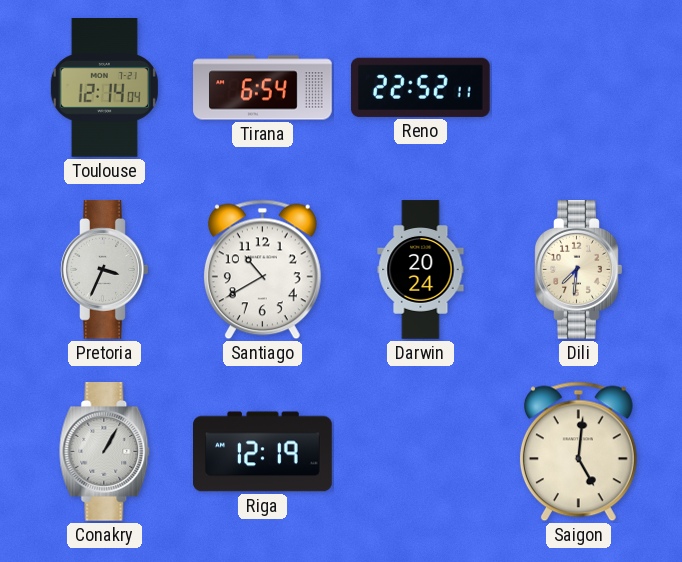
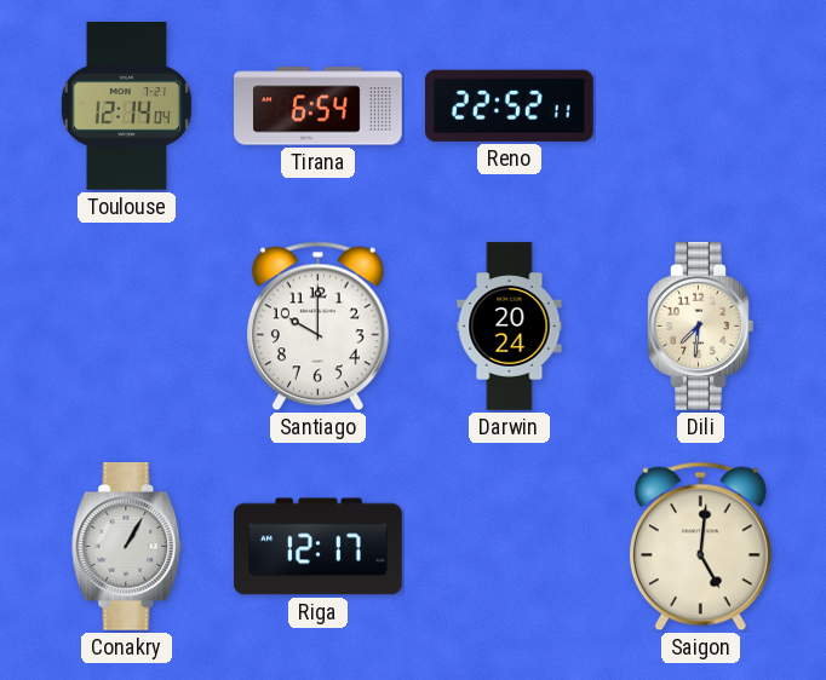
Pretoria: 3:34 -> none
Santiago: 10:40 -> 10:00
Riga: 12:19 -> 12:17
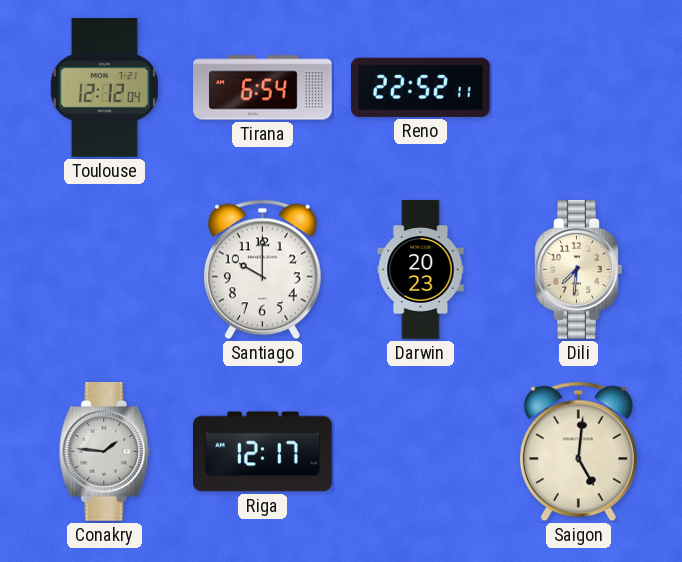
Toulouse: 12:14 -> 12:12
Darwin: 20:24 -> 20:23
Conakry: 1:05 -> 1:46
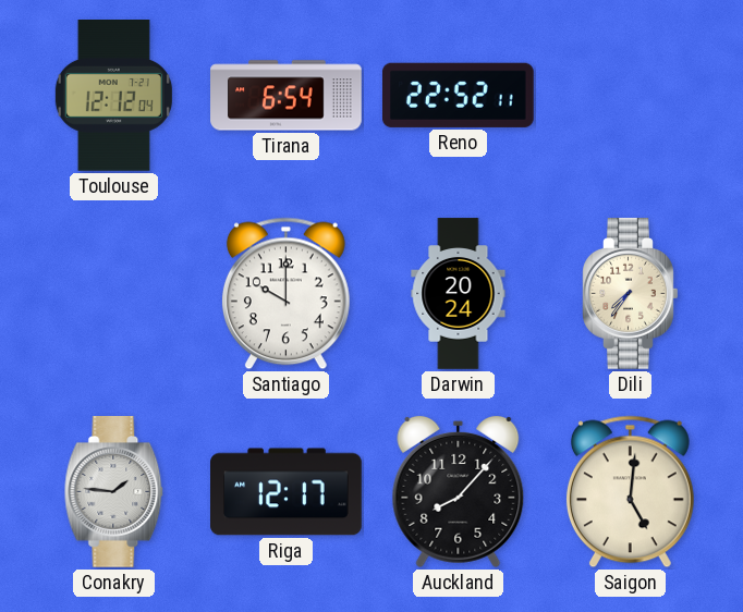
Darwin: 20:23 -> 20:24
Dili: 7:31 -> 7:36
Auckland: none -> 8:07
